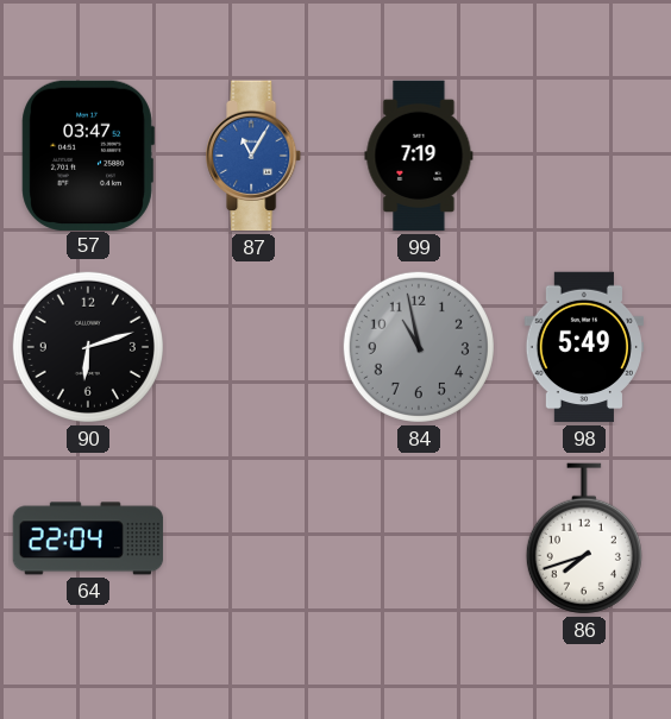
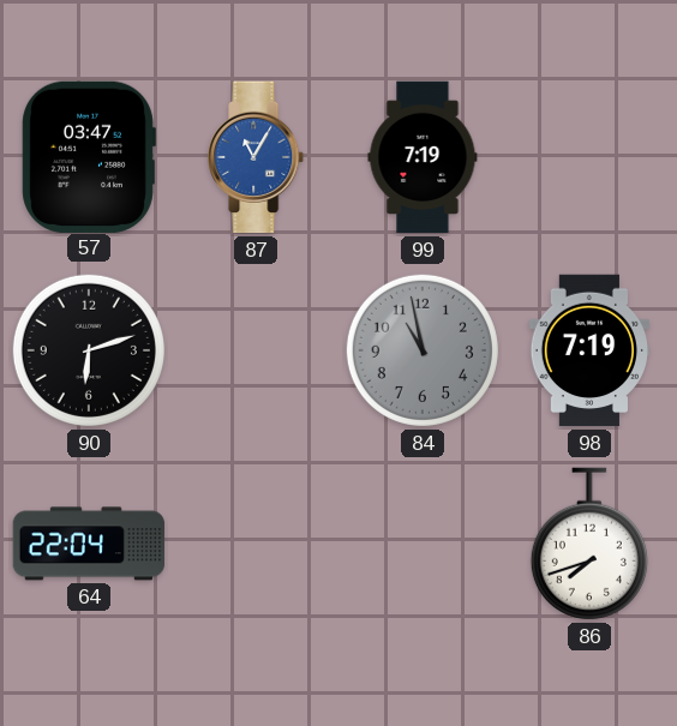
98: 5:49 -> 7:19
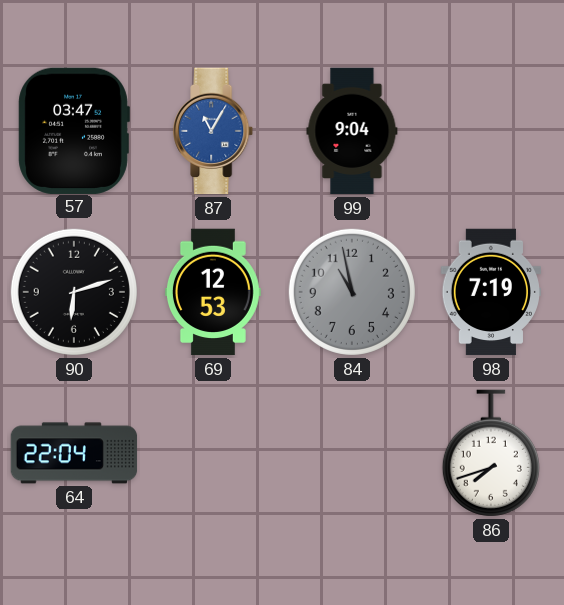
99: 7:19 -> 9:04
69: none -> 12:53
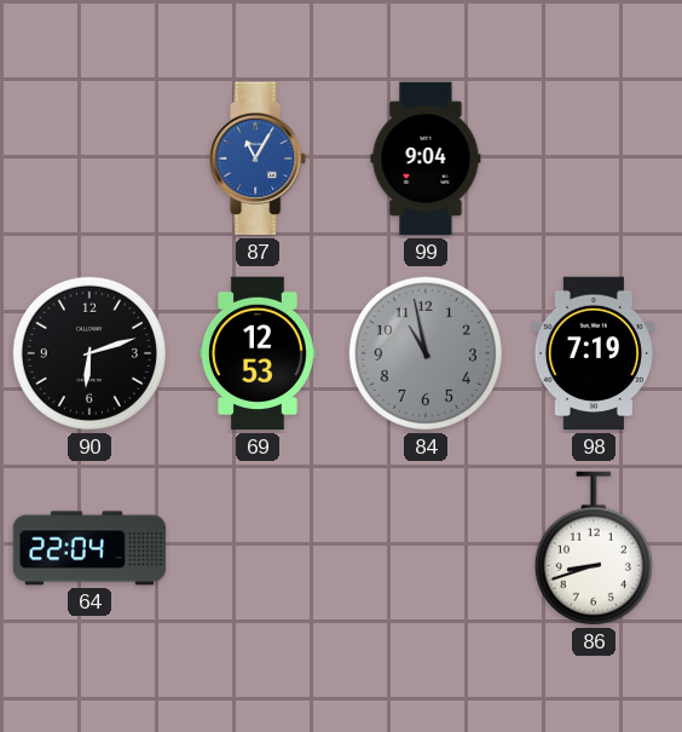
57: 03:47 -> none
86: 7:42 -> 8:42
